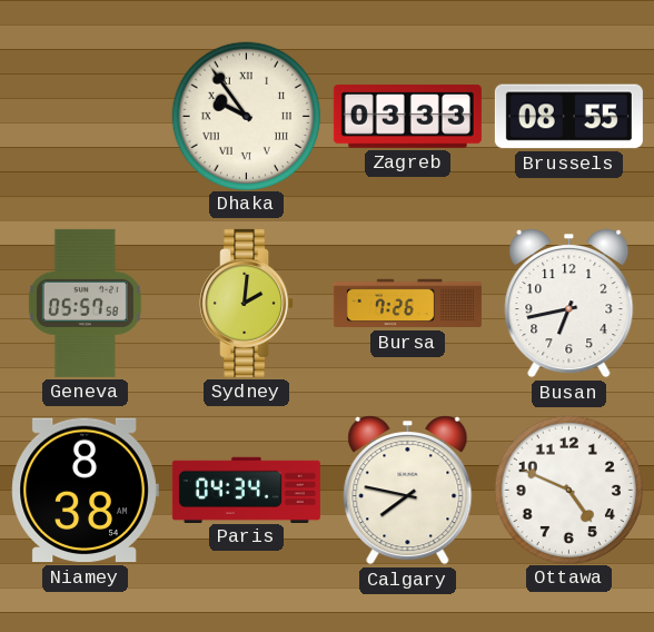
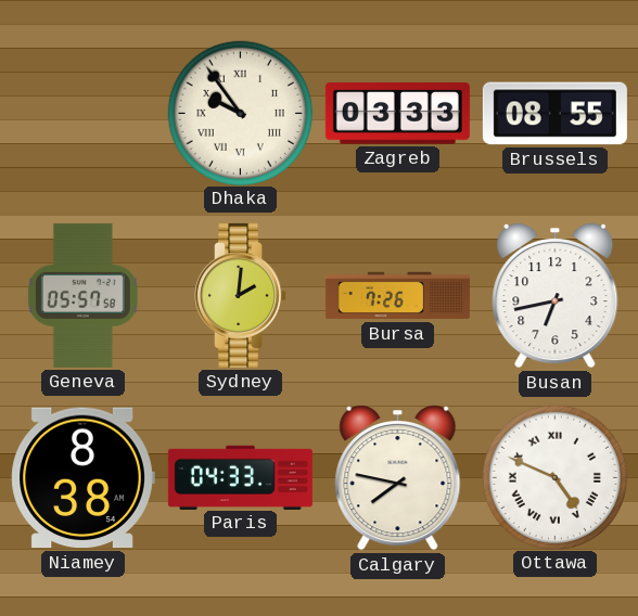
Paris: 04:34 -> 04:33
Ottawa numerals: Arabic -> Roman
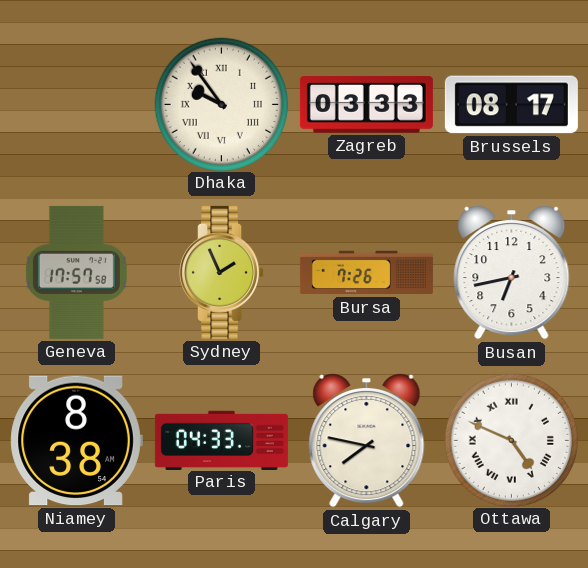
Brussels: 08:55 -> 08:17
Geneva: 05:57 -> 17:57
Sydney: 2:01 -> 1:56
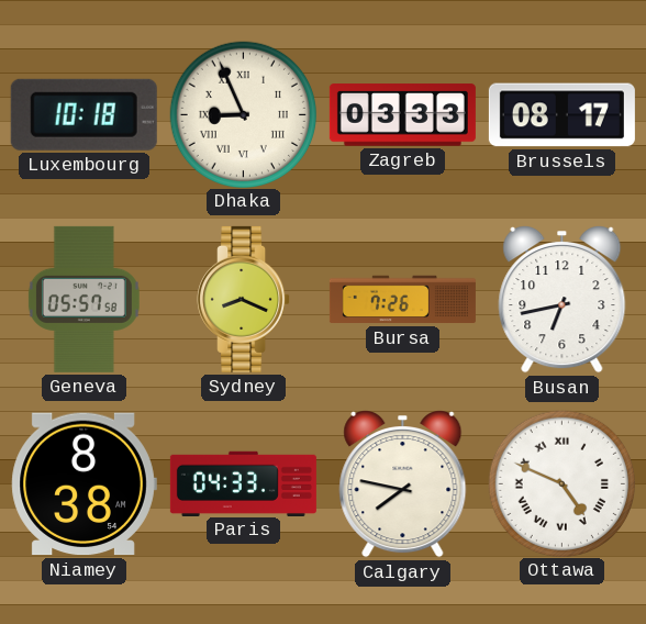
Luxembourg: none -> 10:18
Dhaka: 9:54 -> 8:56
Geneva: 17:57 -> 05:57
Sydney: 1:56 -> 8:19
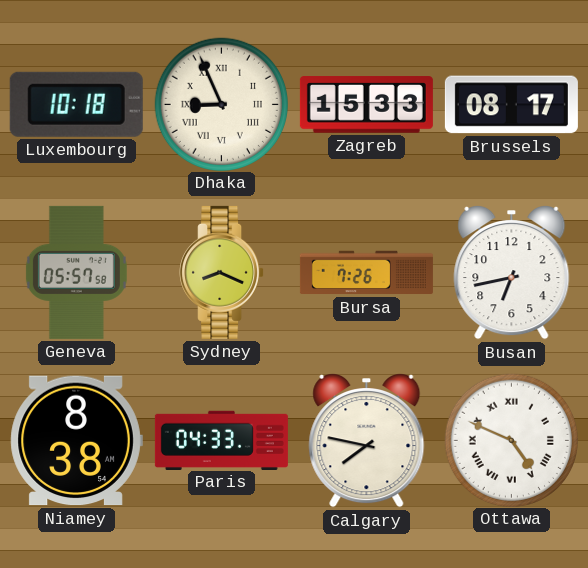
Zagreb: 03:33 -> 15:33
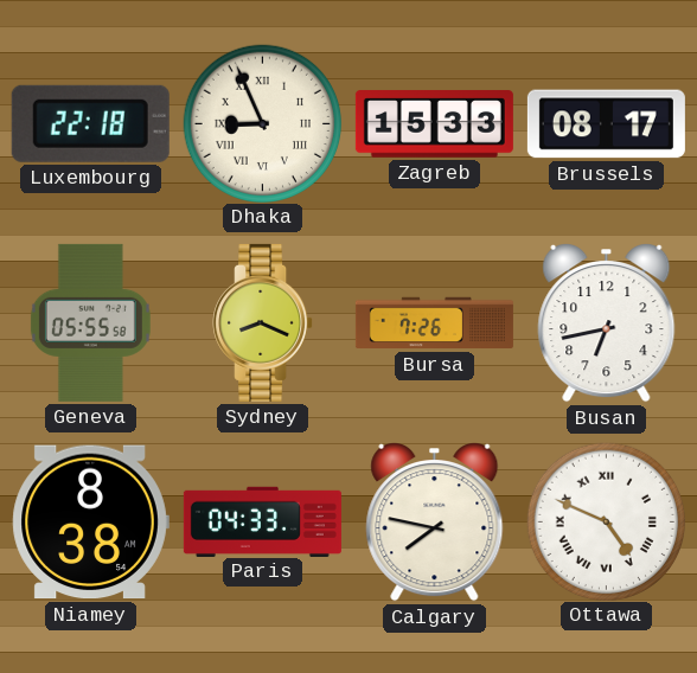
Luxembourg: 10:18 -> 22:18
Geneva: 05:57 -> 05:55
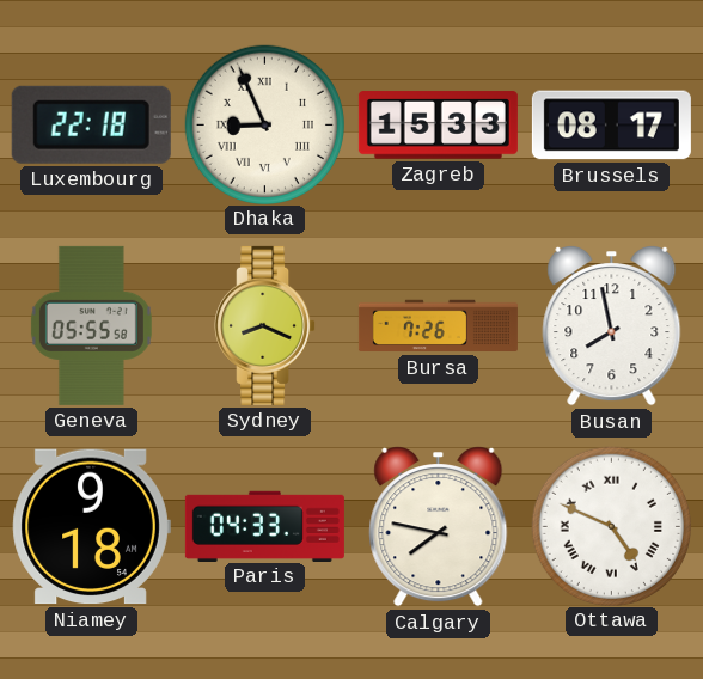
Busan: 6:43 -> 7:58
Niamey: 8:38 -> 9:18
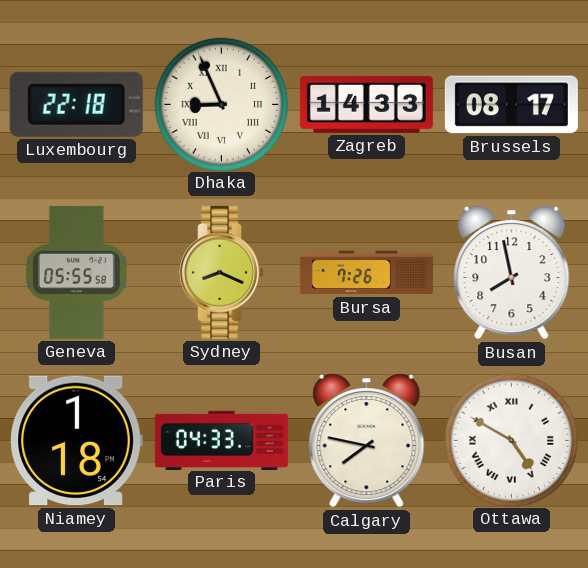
Zagreb: 15:33 -> 14:33
Niamey: 9:18 -> 1:18
Ottawa: 4:49 -> 4:50
